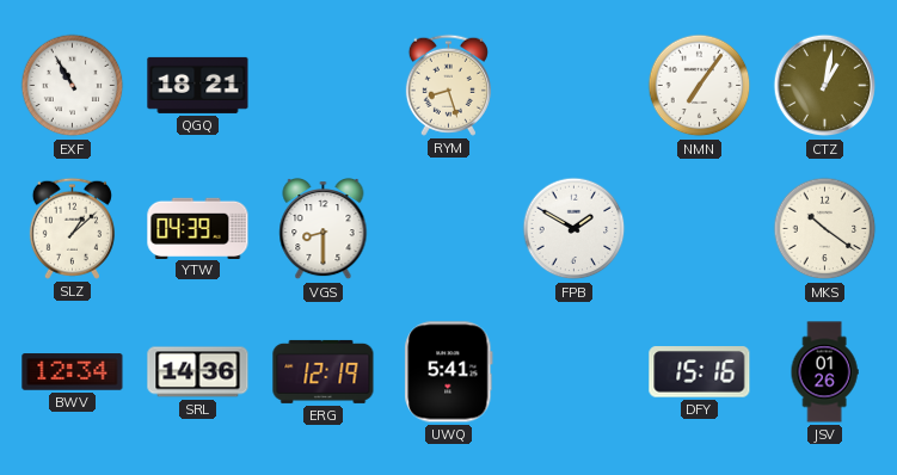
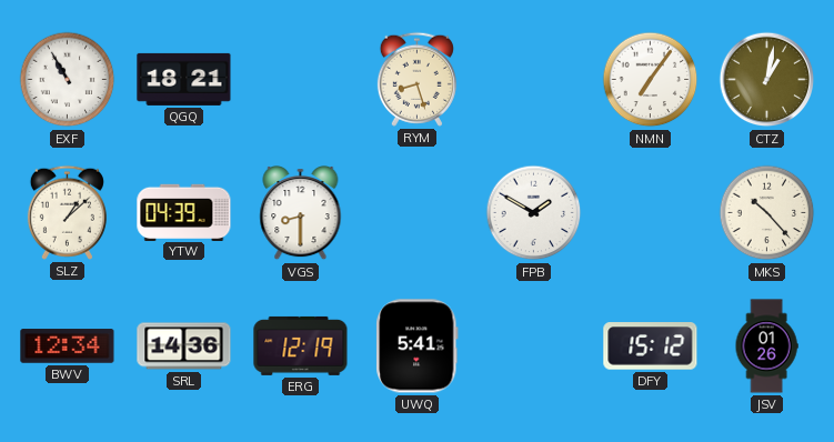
MKS: 10:21 -> 10:23
DFY: 15:16 -> 15:12
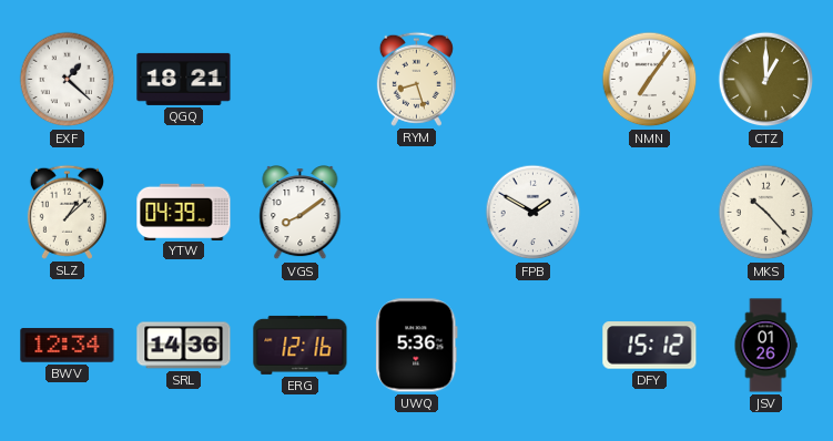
EXF: 10:55 -> 1:22
CTZ: 1:02 -> 1:00
VGS: 8:30 -> 8:09
ERG: 12:19 -> 12:16
UWQ: 5:41 -> 5:36
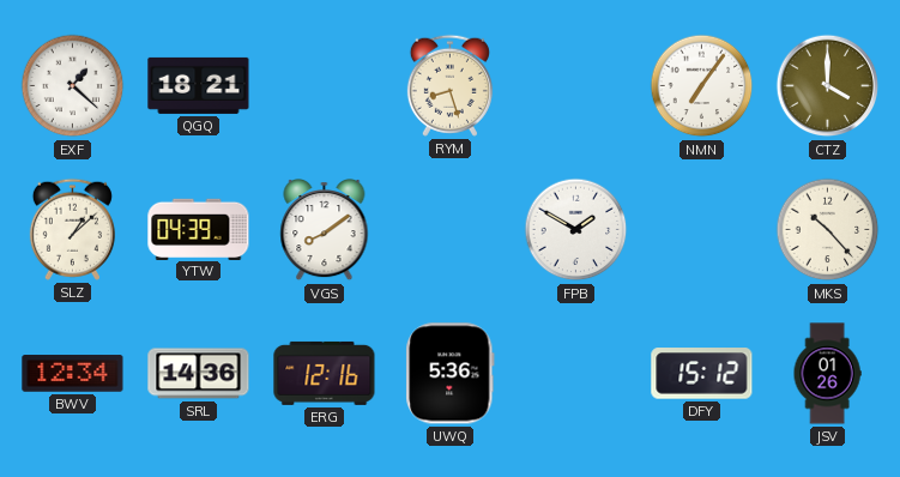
CTZ: 1:00 -> 4:00
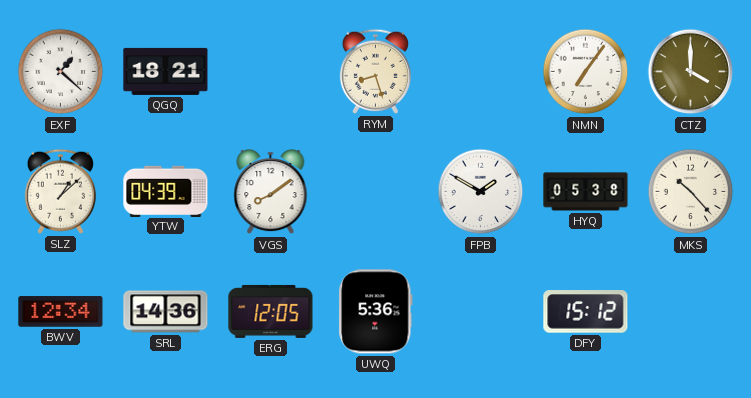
HYQ: none -> 05:38
ERG: 12:16 -> 12:05
JSV: 01:26 -> none
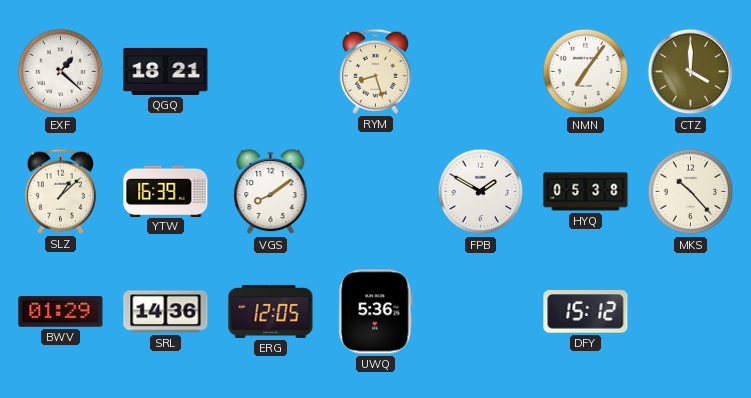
YTW: 04:39 -> 16:39
BWV: 12:34 -> 01:29
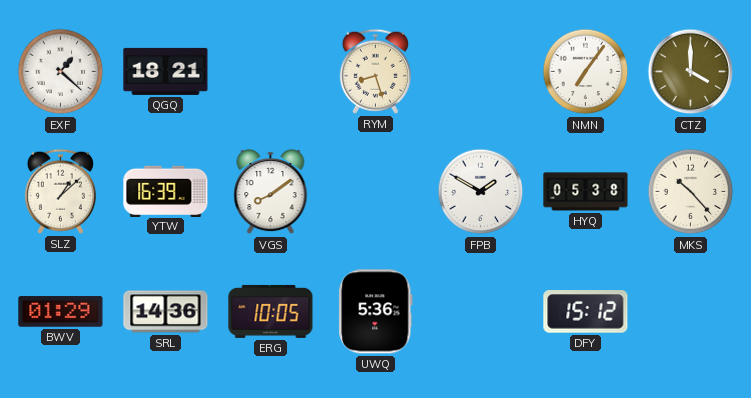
ERG: 12:05 -> 10:05
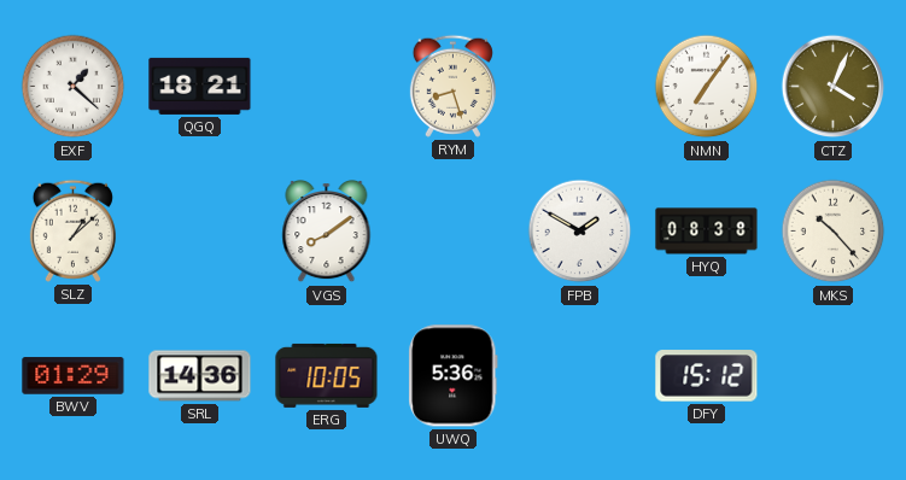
CTZ: 4:00 -> 4:04
YTW: 16:39 -> none
HYQ: 05:38 -> 08:38
